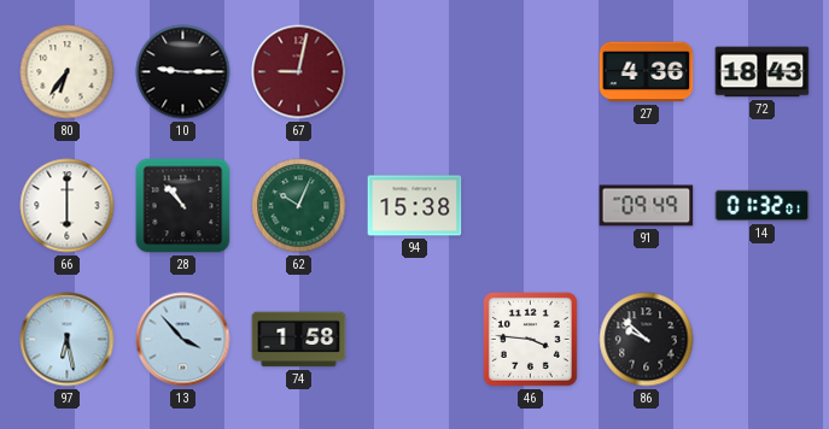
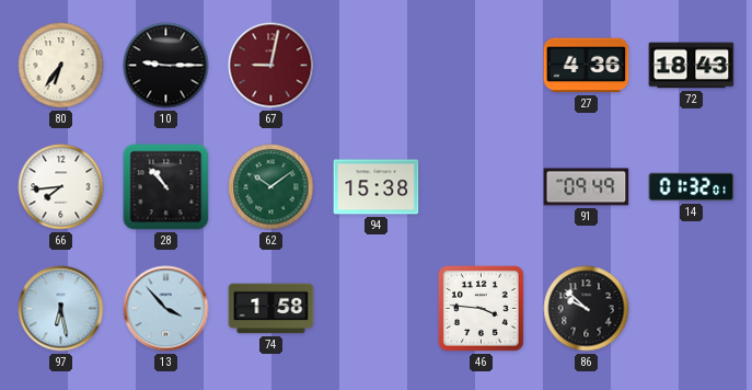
66: 6:00 -> 7:44
62: 10:04 -> 10:09
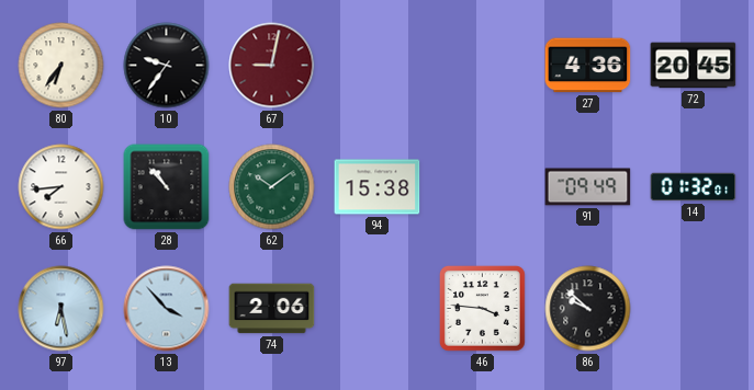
10: 9:15 -> 9:36
72: 18:43 -> 20:45
74: 1:58 -> 2:06
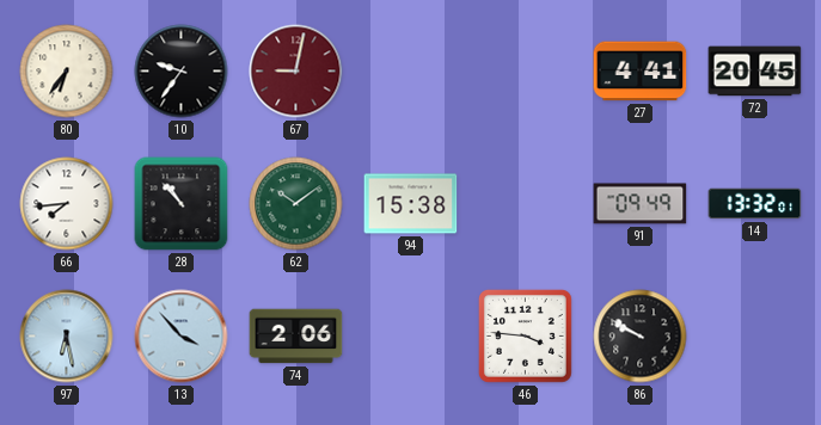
27: 4:36 -> 4:41
14: 01:32 -> 13:32
86: 9:52 -> 9:50
